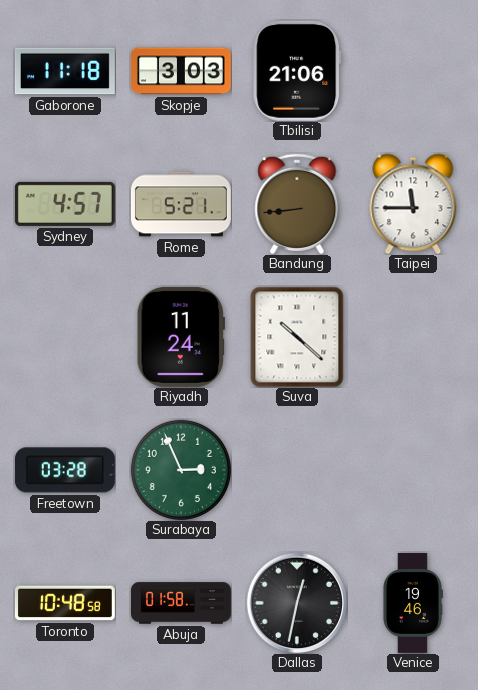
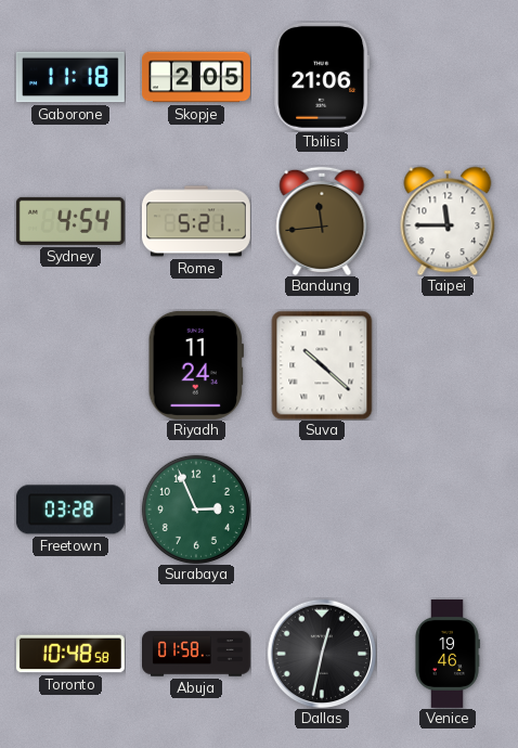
Skopje: 3:03 -> 2:05
Sydney: 4:57 -> 4:54
Bandung: 8:44 -> 11:44
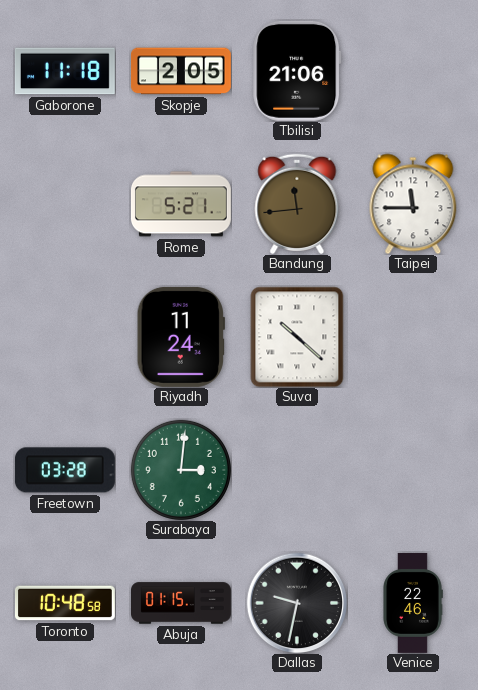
Sydney: 4:54 -> none
Surabaya: 2:56 -> 3:01
Abuja: 01:58 -> 01:15
Dallas: 12:32 -> 9:32
Venice: 19:46 -> 22:46
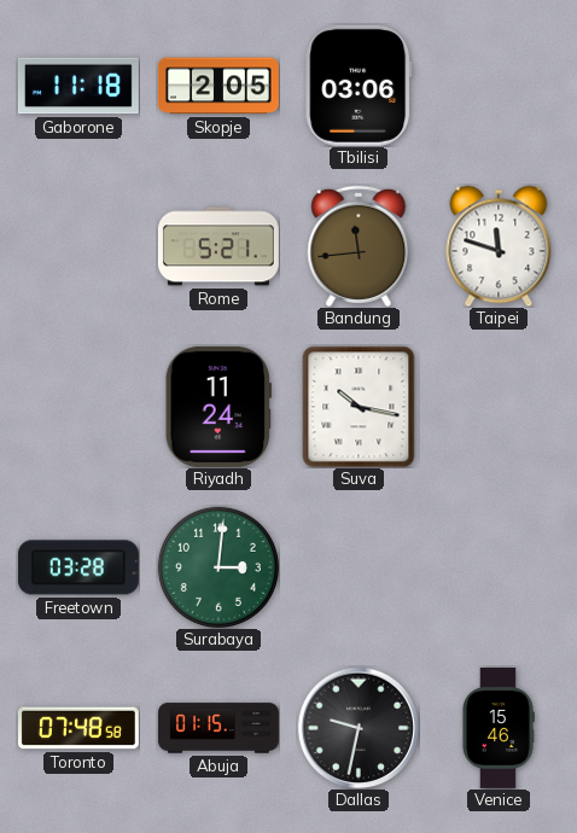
Tbilisi: 21:06 -> 03:06
Taipei: 11:45 -> 11:48
Suva: 10:22 -> 10:17
Toronto: 10:48 -> 07:48
Venice: 22:46 -> 15:46
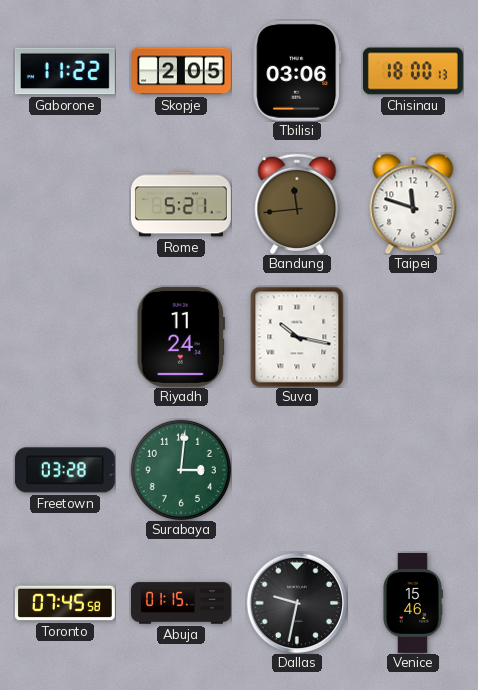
Gaborone: 11:18 -> 11:22
Chisinau: none -> 18:00
Toronto: 07:48 -> 07:45
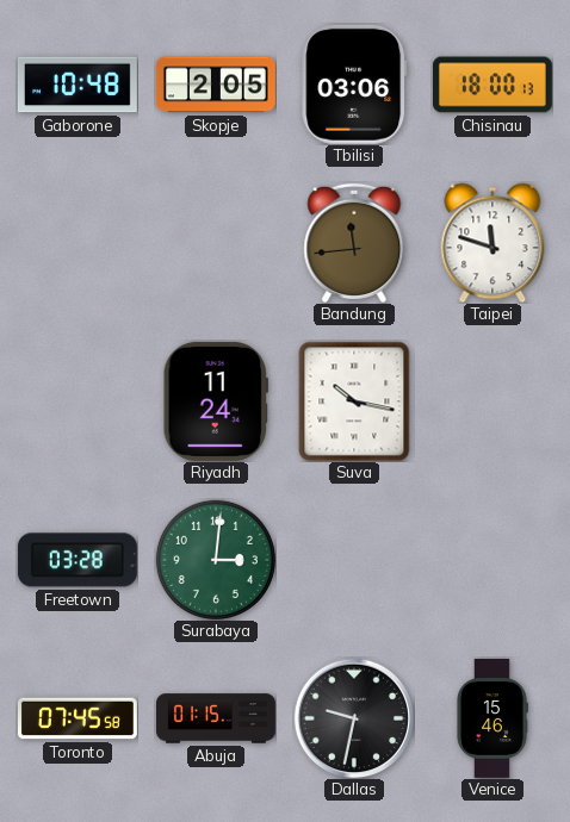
Gaborone: 11:22 -> 10:48
Rome: 5:21 -> none
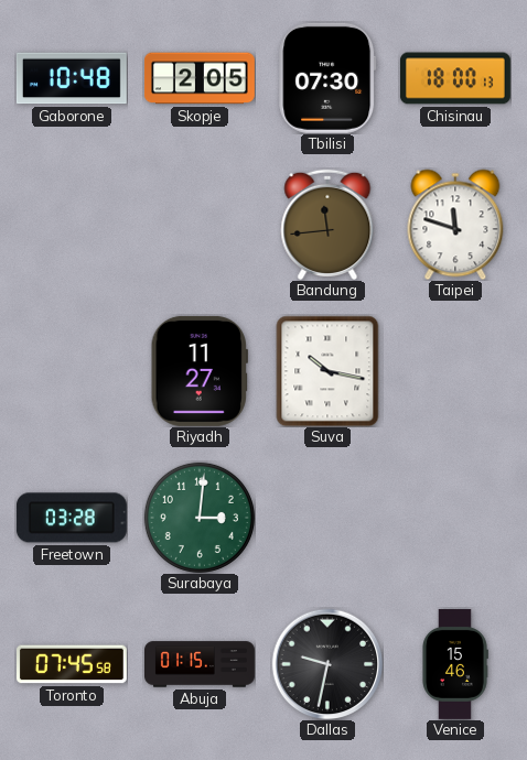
Tbilisi: 03:06 -> 07:30
Riyadh: 11:24 -> 11:27
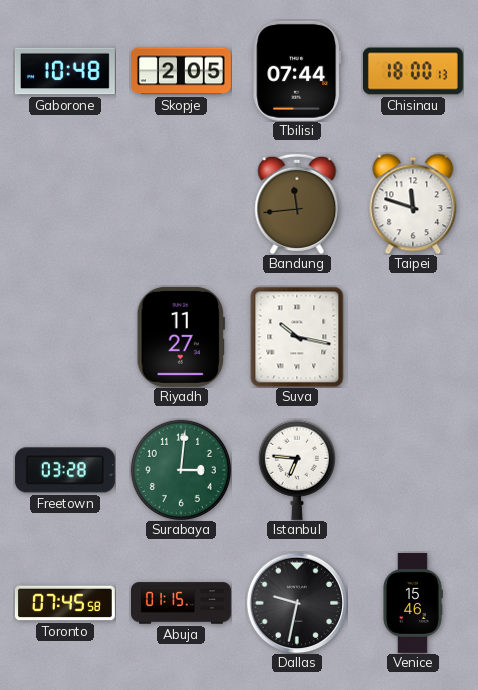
Tbilisi: 07:30 -> 07:44
Istanbul: none -> 6:46
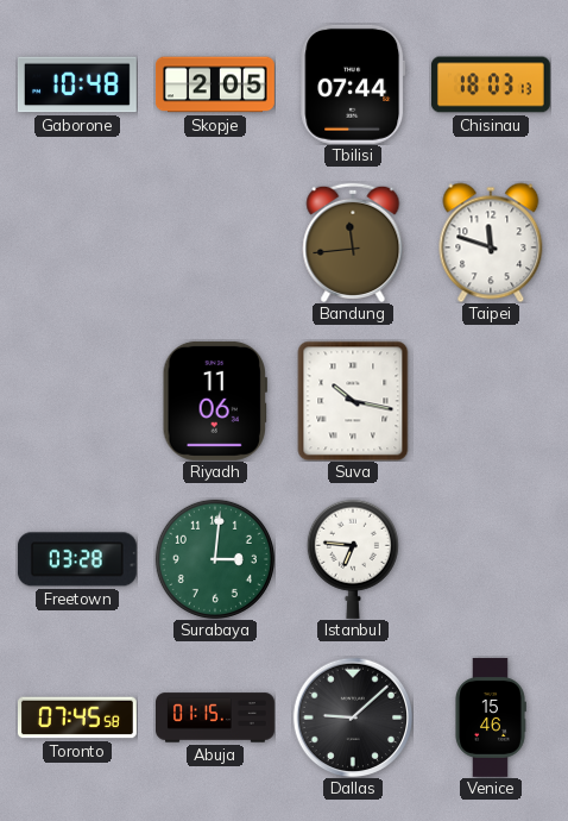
Chisinau: 18:00 -> 18:03
Riyadh: 11:27 -> 11:06
Dallas: 9:32 -> 9:08
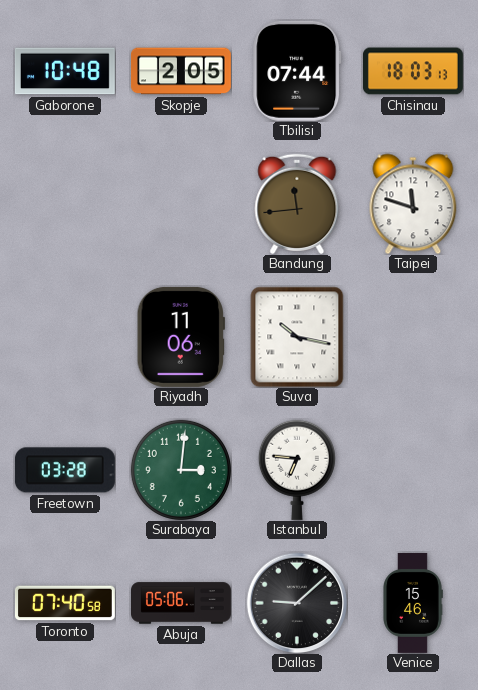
Toronto: 07:45 -> 07:40
Abuja: 01:15 -> 05:06
